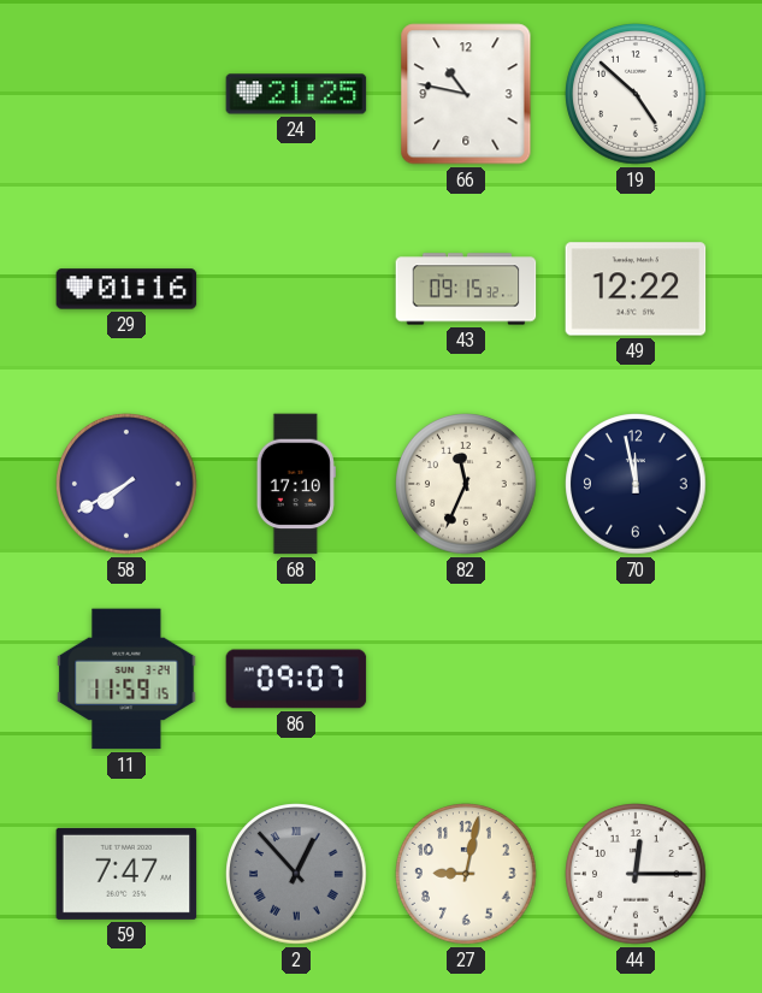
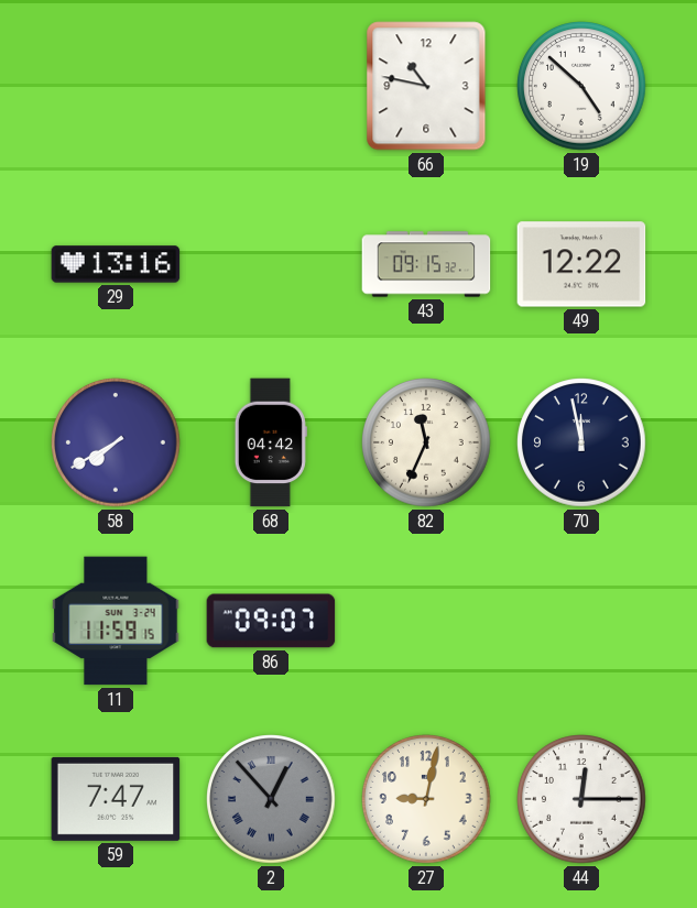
24: 21:25 -> none
29: 01:16 -> 13:16
68: 17:10 -> 04:42
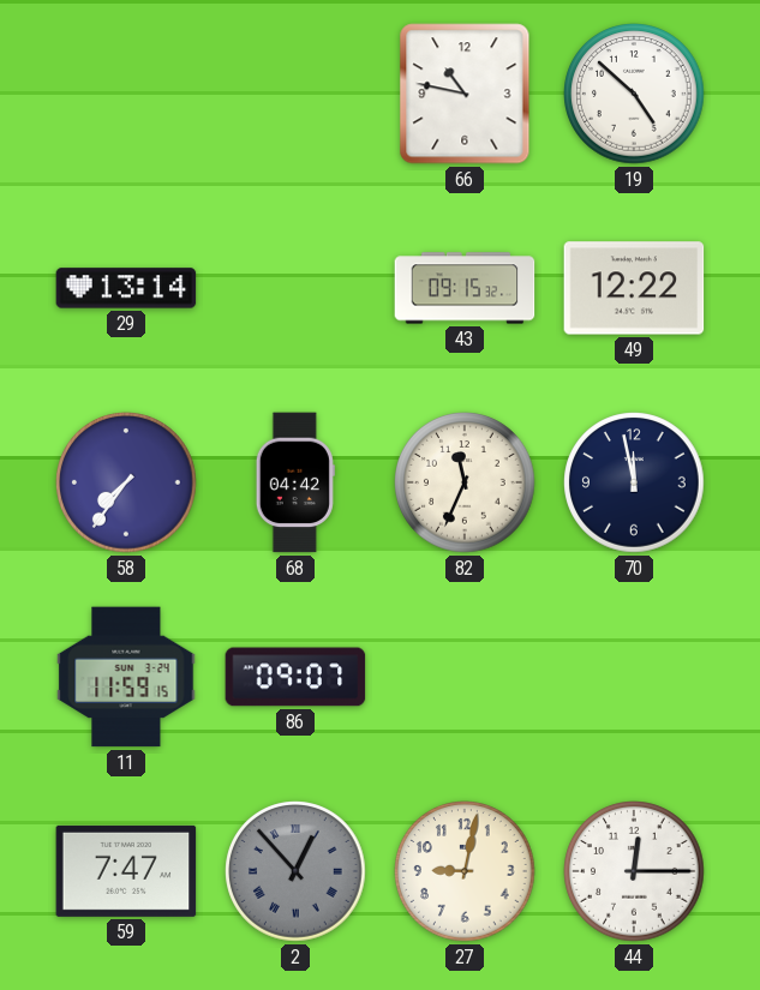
29: 13:16 -> 13:14
58: 7:40 -> 7:36
